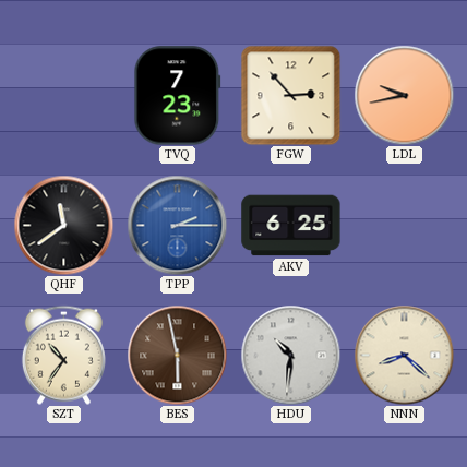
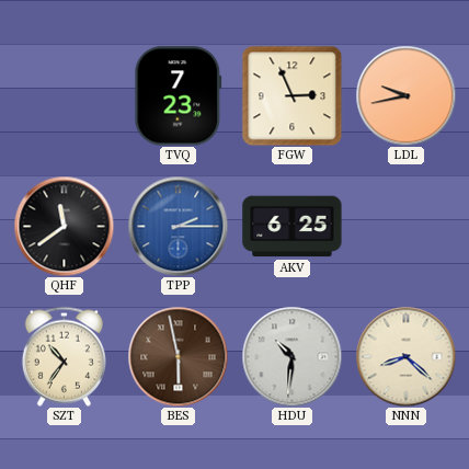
FGW: 2:53 -> 2:56
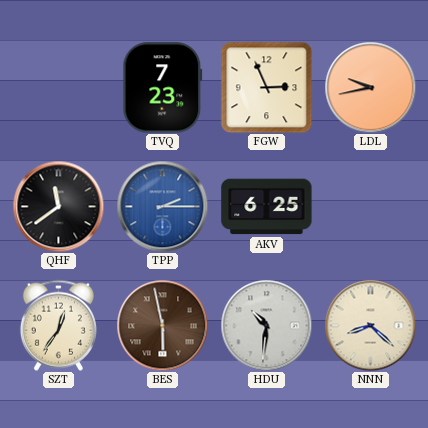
SZT: 10:36 -> 12:36
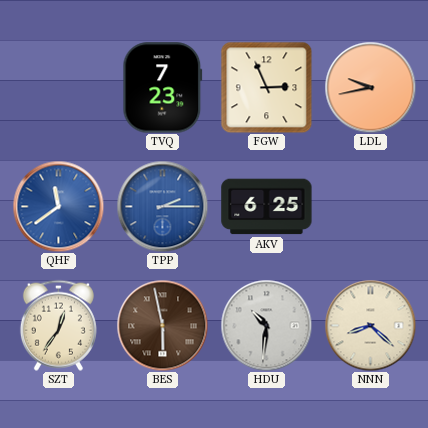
QHF dial: black -> blue
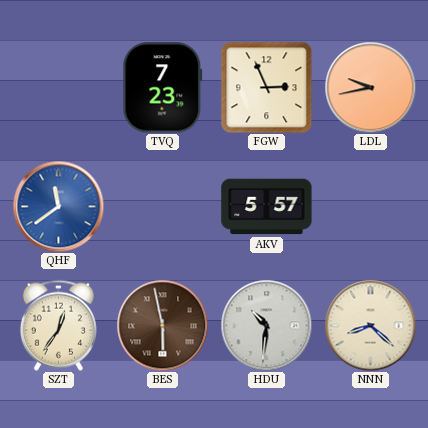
TPP: 2:15 -> none
AKV: 6:25 -> 5:57
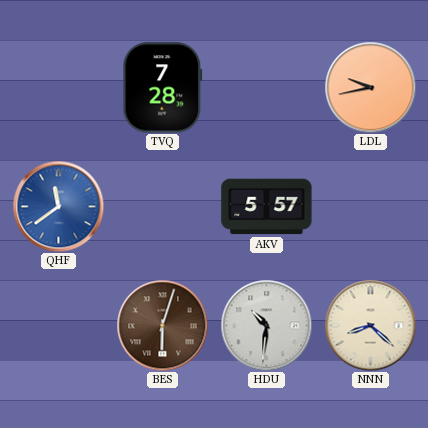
TVQ: 7:23 -> 7:28
FGW: 2:56 -> none
SZT: 12:36 -> none
BES: 5:58 -> 6:03
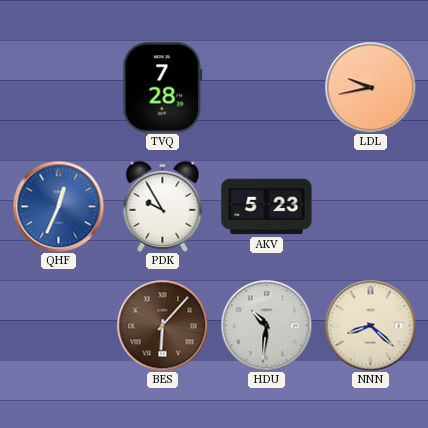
QHF: 11:39 -> 12:34
PDK: none -> 9:55
AKV: 5:57 -> 5:23
BES: 6:03 -> 6:07
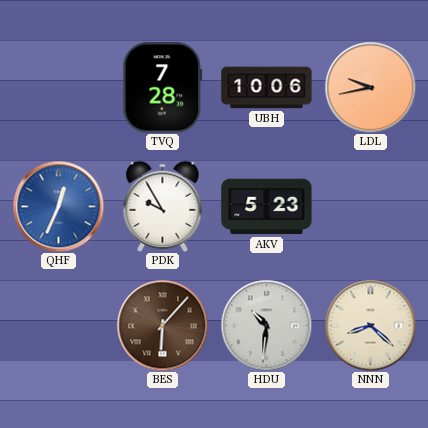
UBH: none -> 10:06
